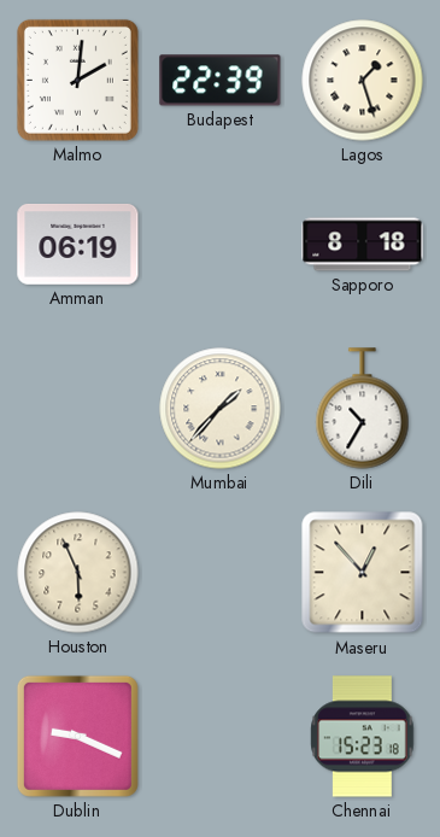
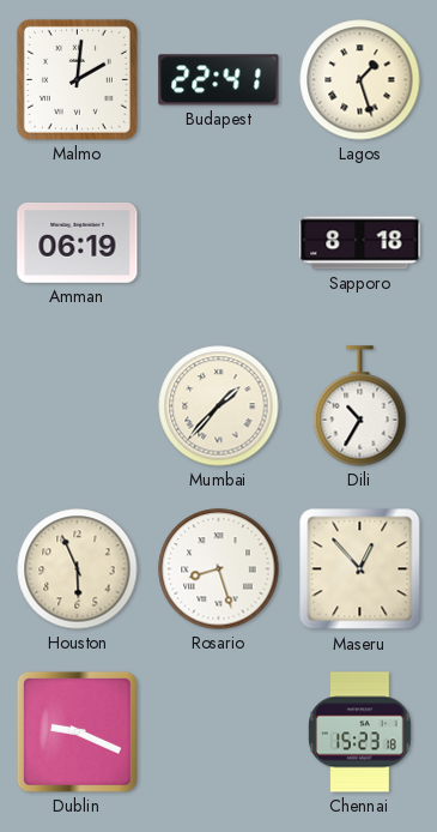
Budapest: 22:39 -> 22:41
Rosario: none -> 8:27
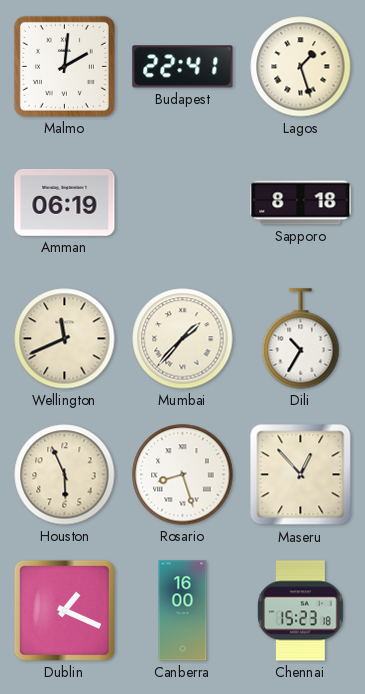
Wellington: none -> 11:41
Dublin: 9:19 -> 1:19
Canberra: none -> 16:00
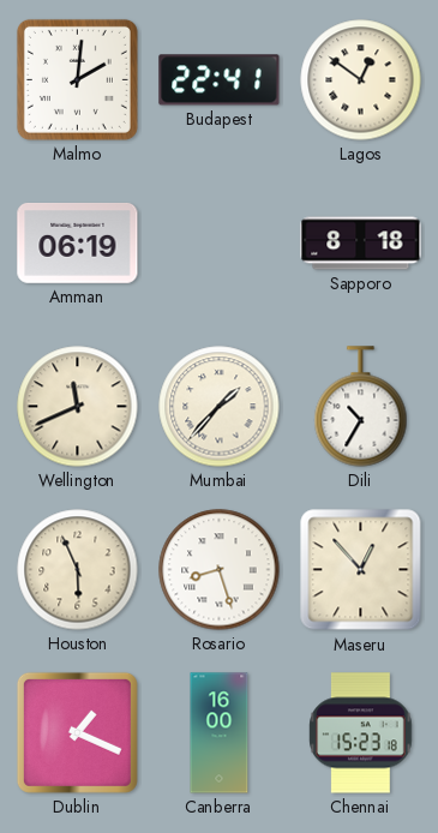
Lagos: 1:27 -> 12:51
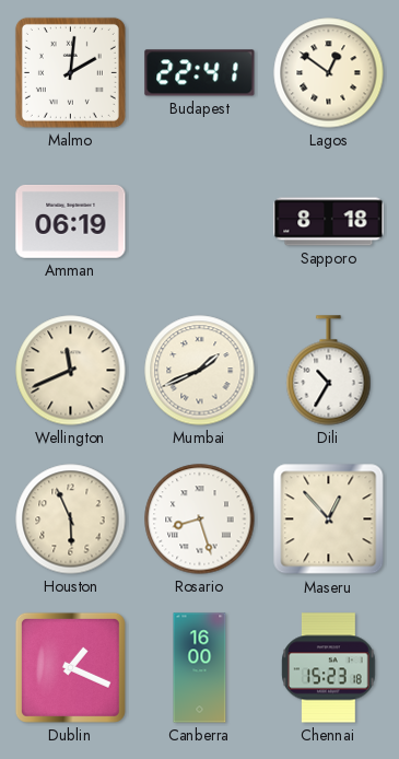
Mumbai: 1:37 -> 1:41
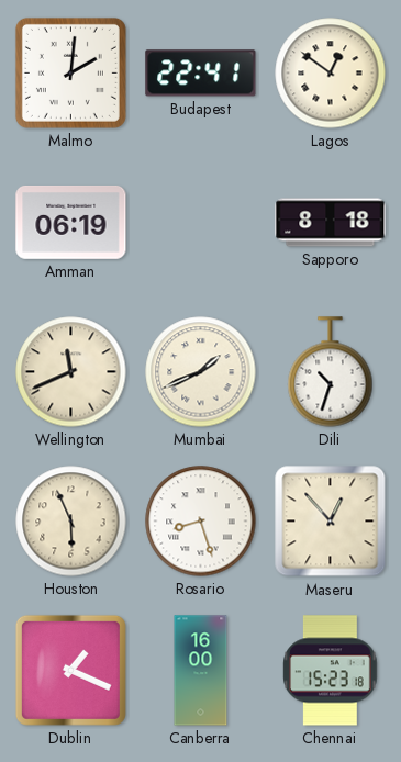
Dili: 10:35 -> 10:33
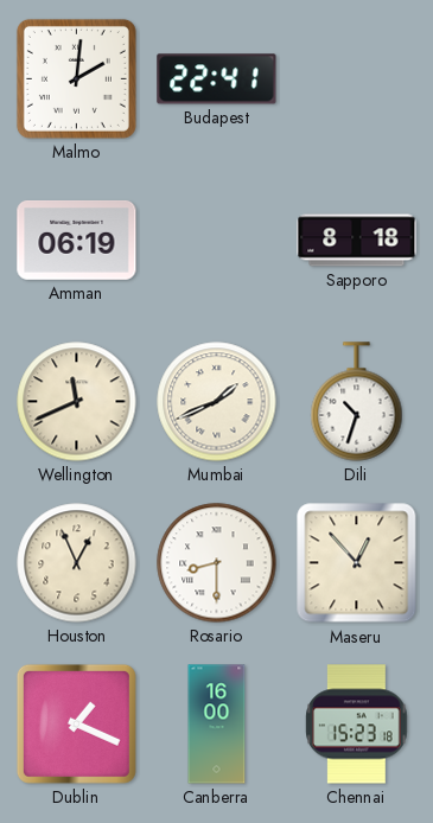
Lagos: 12:51 -> none
Houston: 5:56 -> 12:56
Rosario: 8:27 -> 8:30
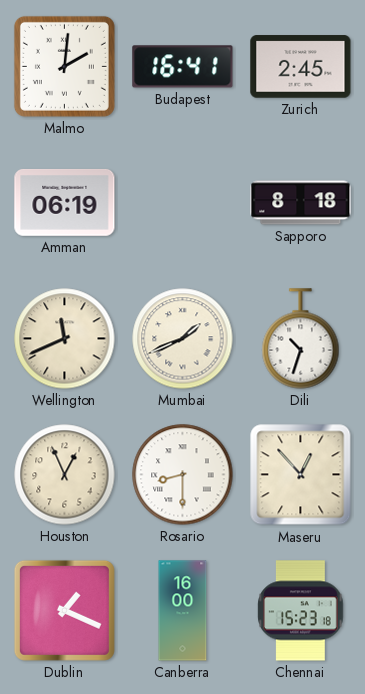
Budapest: 22:41 -> 16:41
Zurich: none -> 2:45
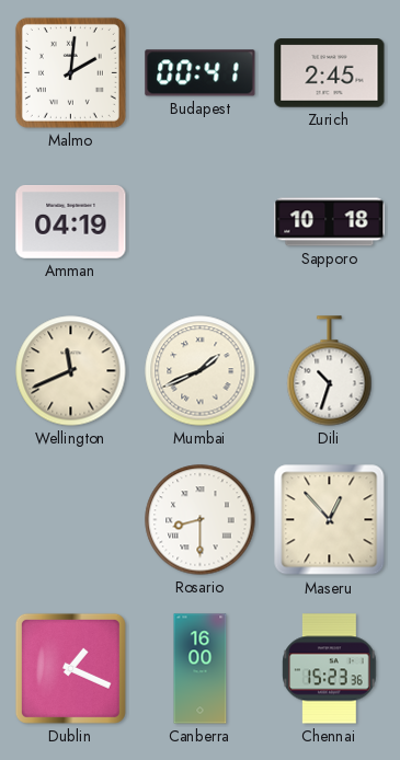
Budapest: 16:41 -> 00:41
Amman: 06:19 -> 04:19
Sapporo: 8:18 -> 10:18
Houston: 12:56 -> none
Chennai: 15:23:18 -> 15:23:36
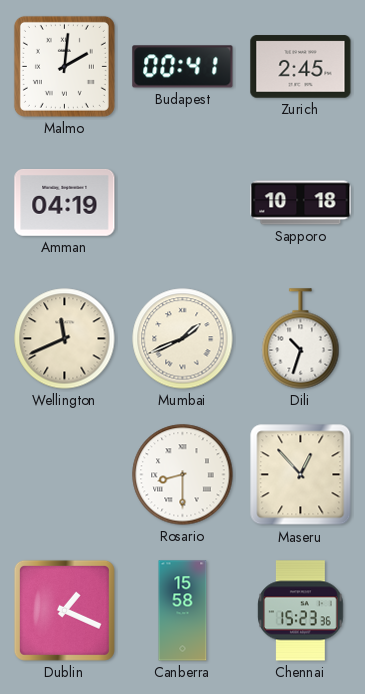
Canberra: 16:00 -> 15:58
